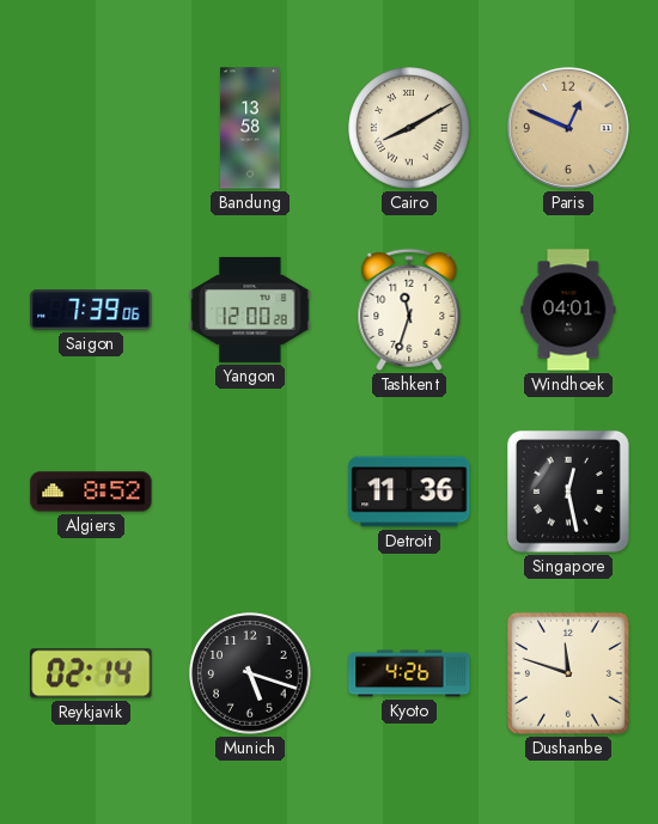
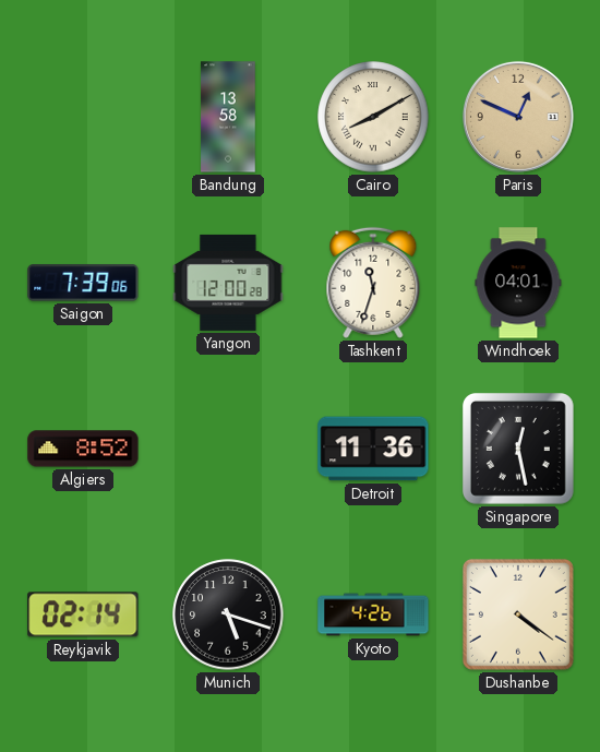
Dushanbe: 11:48 -> 4:21
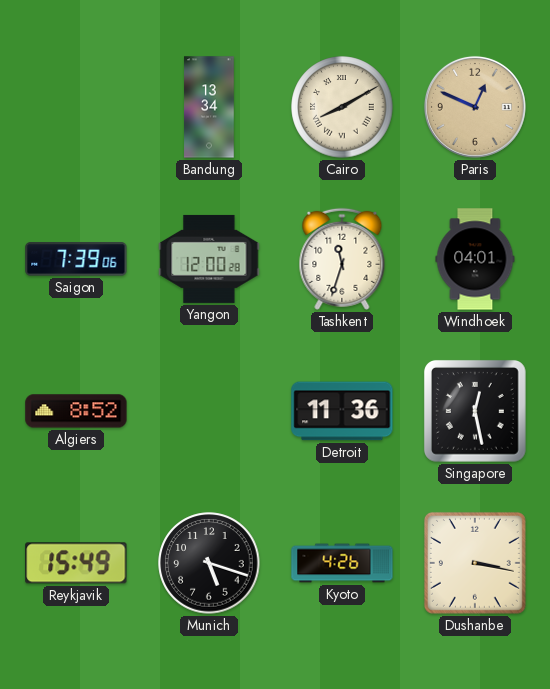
Bandung: 13:58 -> 13:34
Reykjavik: 02:14 -> 15:49
Dushanbe: 4:21 -> 3:17
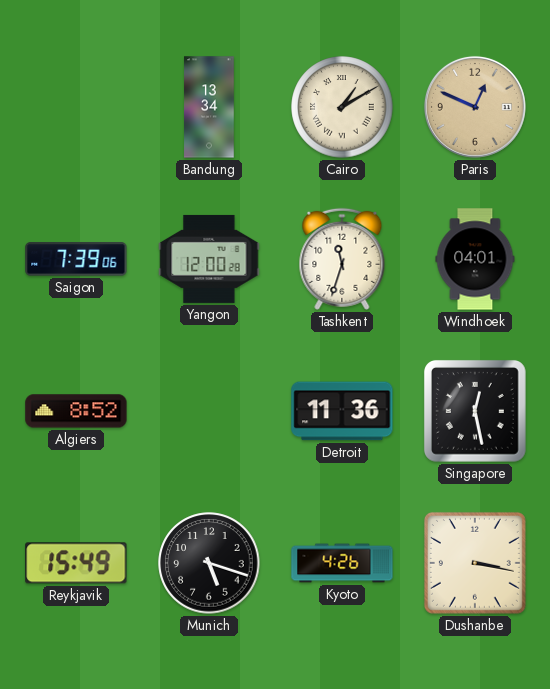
Cairo: 8:10 -> 1:10
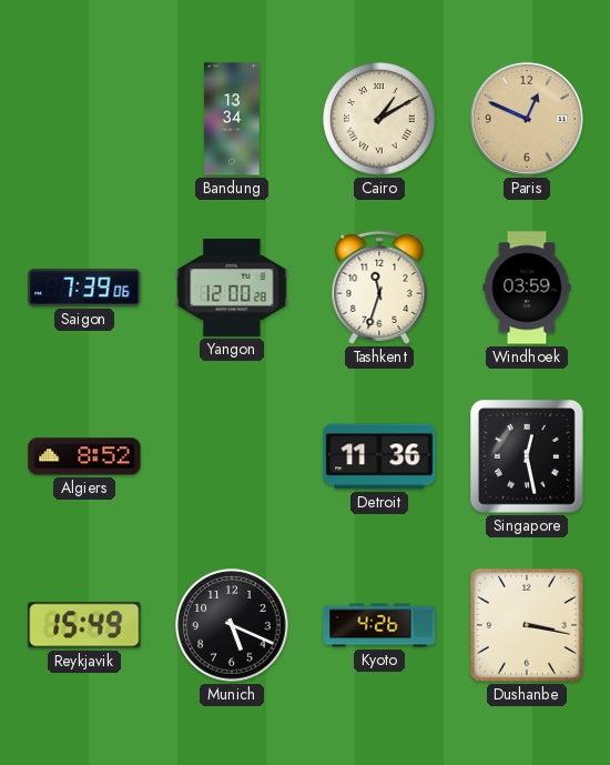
Windhoek: 04:01 -> 03:59
Munich: 5:18 -> 5:19
